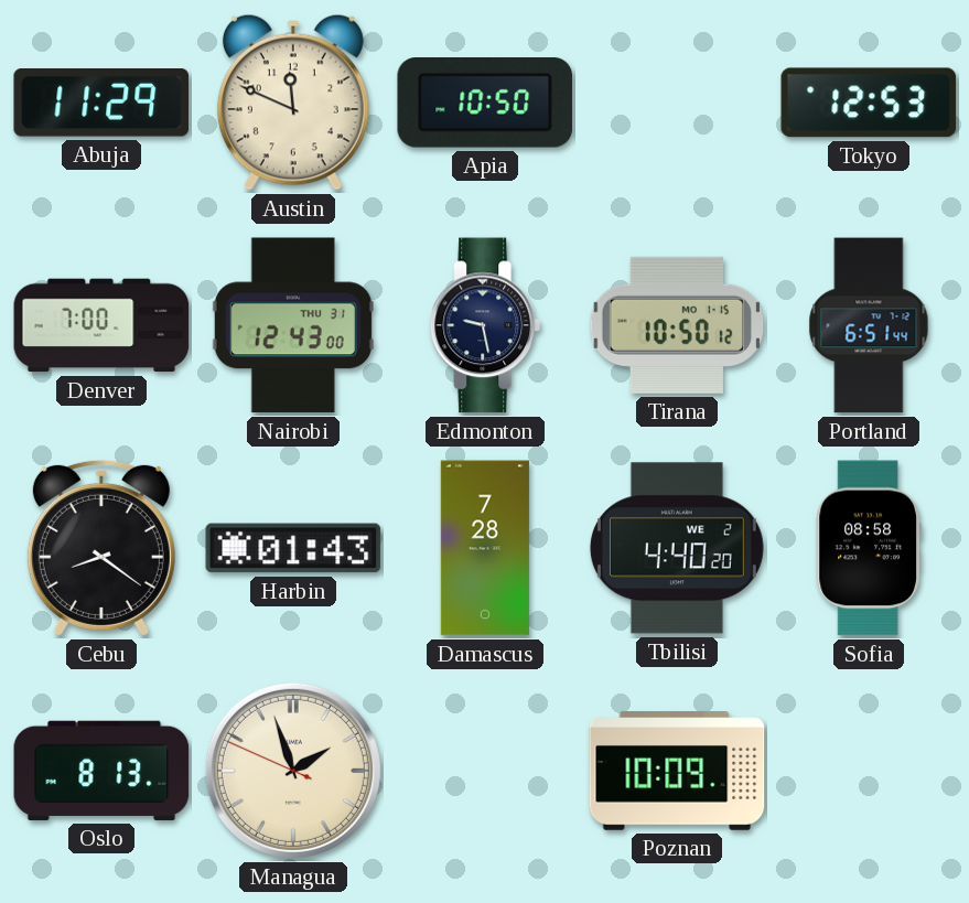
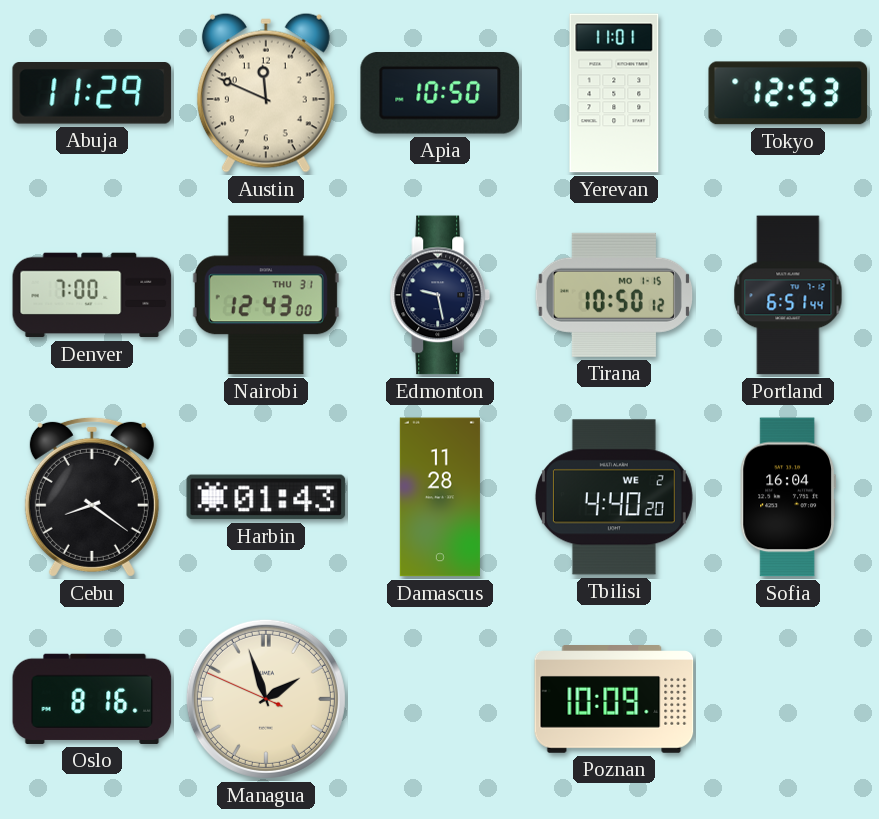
Yerevan: none -> 11:01
Damascus: 7:28 -> 11:28
Sofia: 08:58 -> 16:04
Oslo: 8:13 -> 8:16
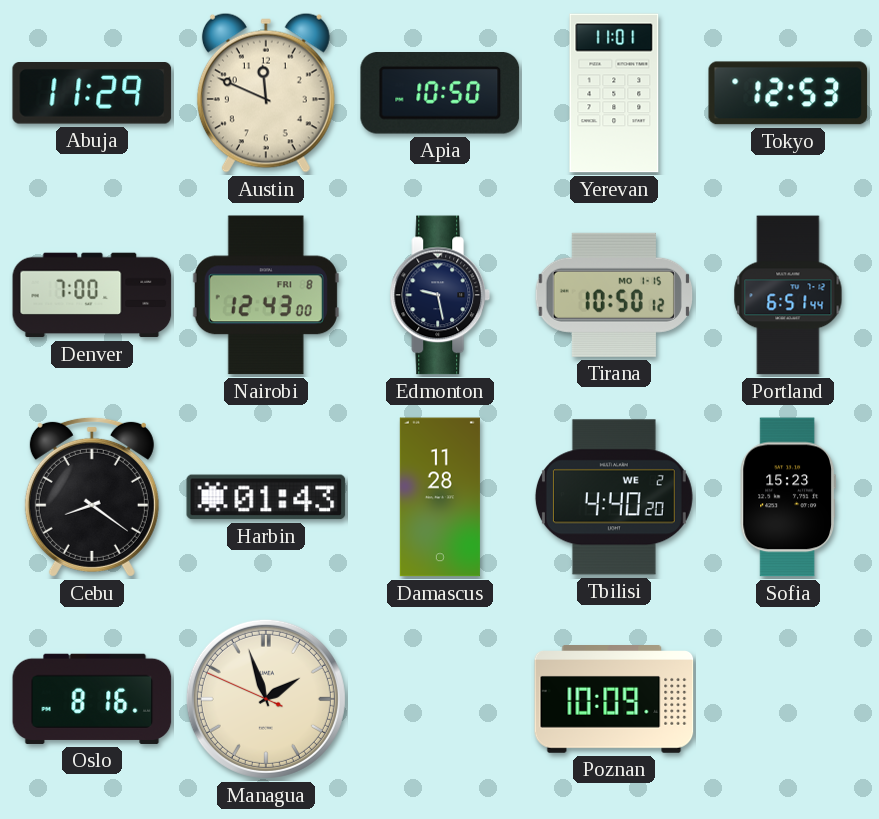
Nairobi date: THU 31 -> FRI 8
Sofia: 16:04 -> 15:23
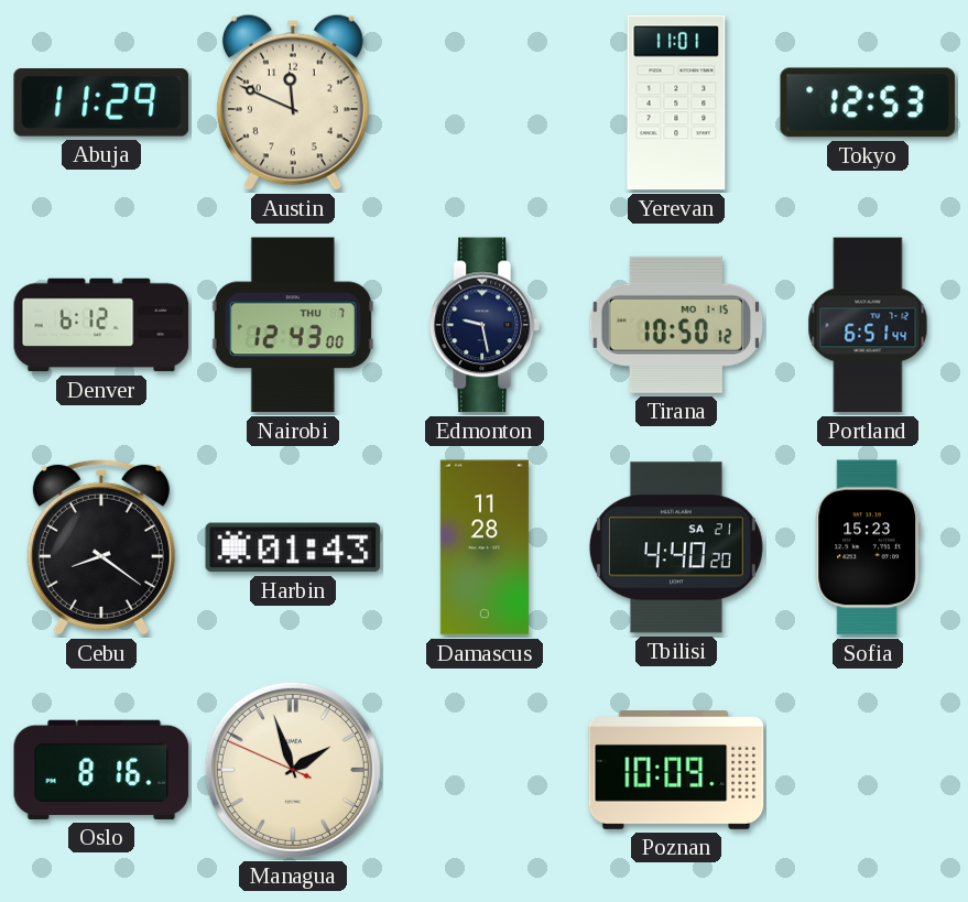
Apia: 10:50 -> none
Denver: 7:00 -> 6:12
Nairobi date: FRI 8 -> THU 7
Tbilisi date: WE 2 -> SA 21
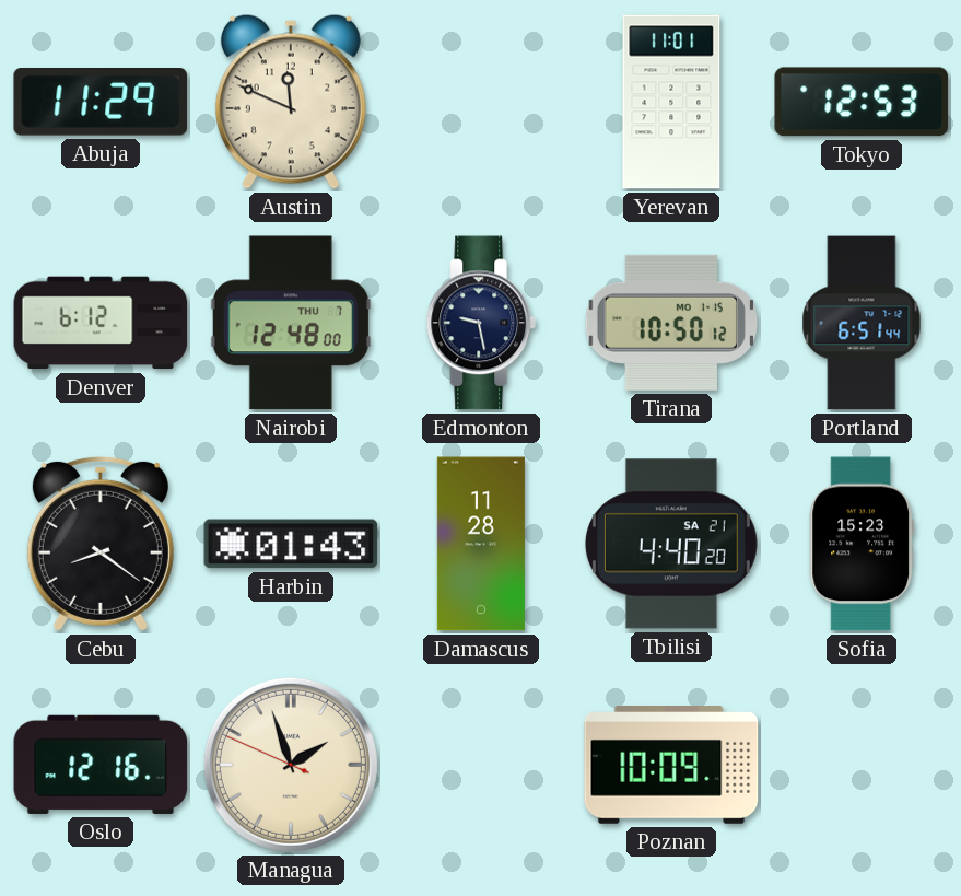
Nairobi: 12:43 -> 12:48
Oslo: 8:16 -> 12:16
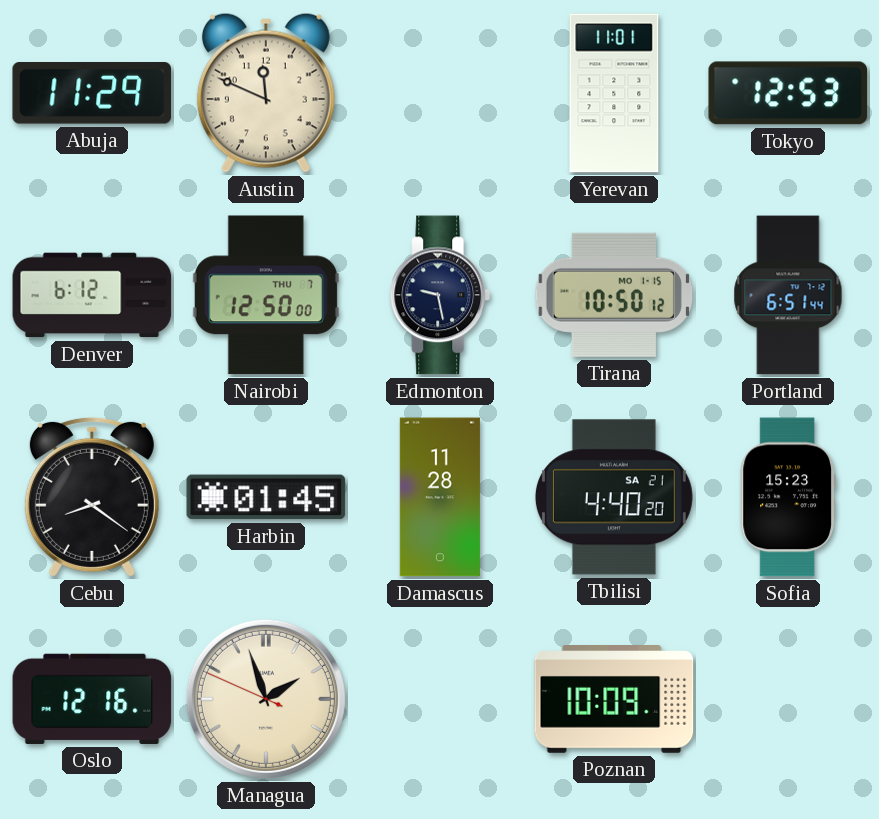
Nairobi: 12:48 -> 12:50
Harbin: 01:43 -> 01:45
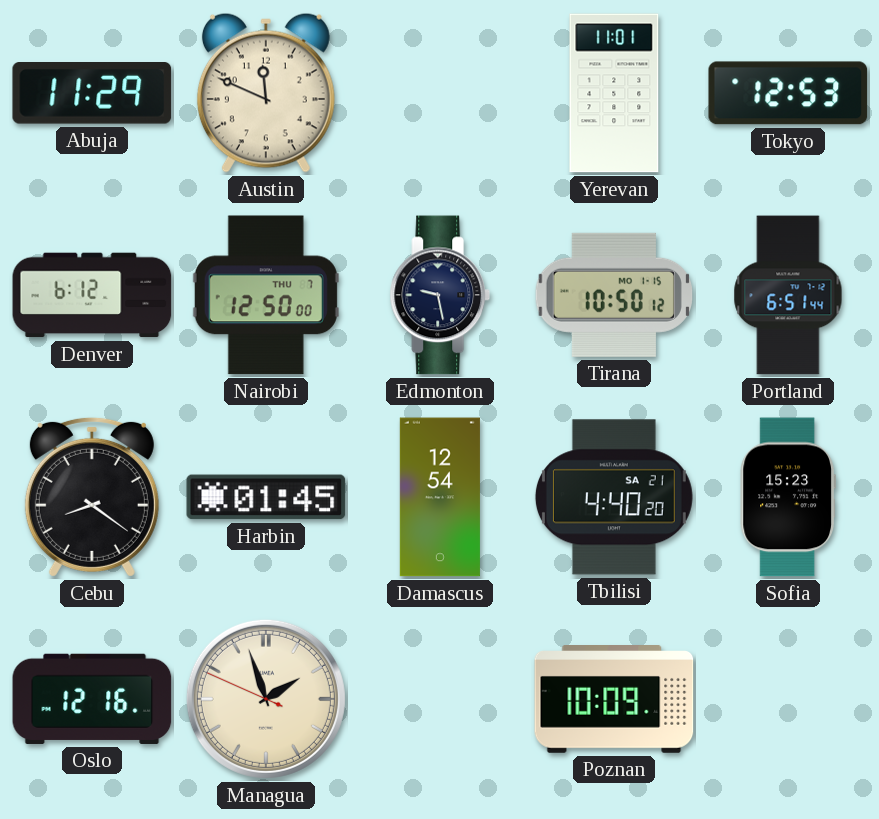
Damascus: 11:28 -> 12:54
